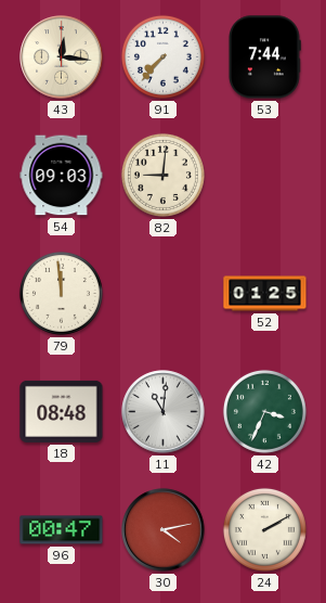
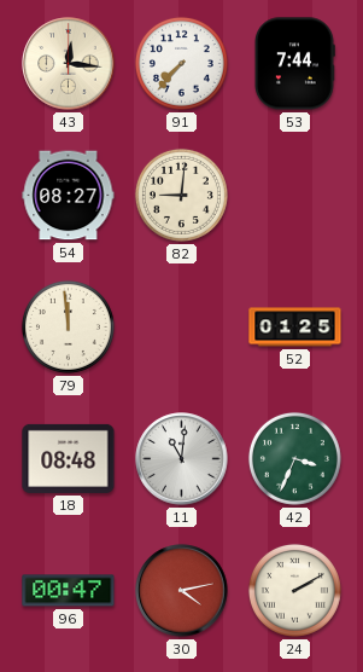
54: 09:03 -> 08:27
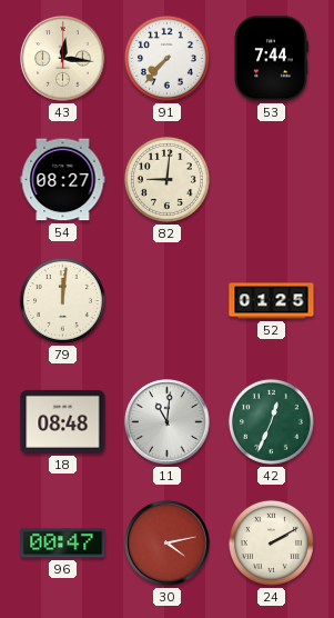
79: 11:59 -> 12:01
42: 3:34 -> 12:34
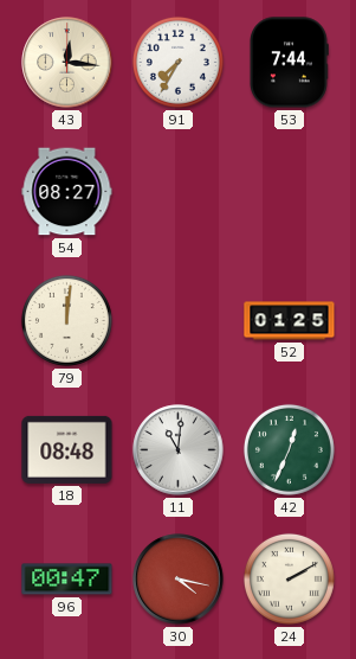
91: 7:37 -> 7:35
82: 9:01 -> none
30: 4:13 -> 4:17
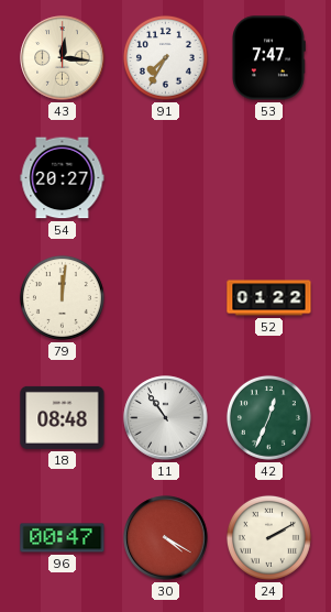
53: 7:44 -> 7:47
54: 08:27 -> 20:27
52: 01:25 -> 01:22
11: 11:01 -> 10:54
30: 4:17 -> 4:20
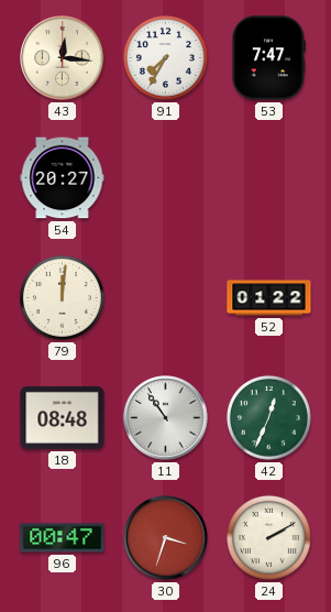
30: 4:20 -> 3:33
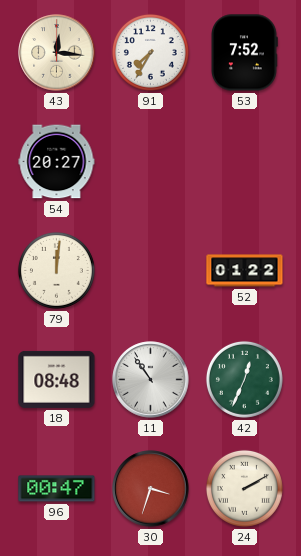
53: 7:47 -> 7:52
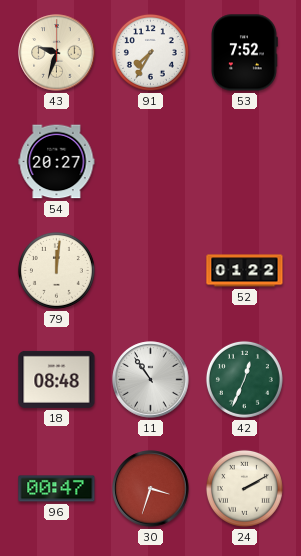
43: 12:16 -> 9:33
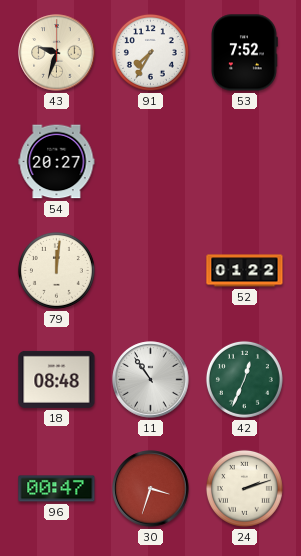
24: 2:10 -> 2:12
